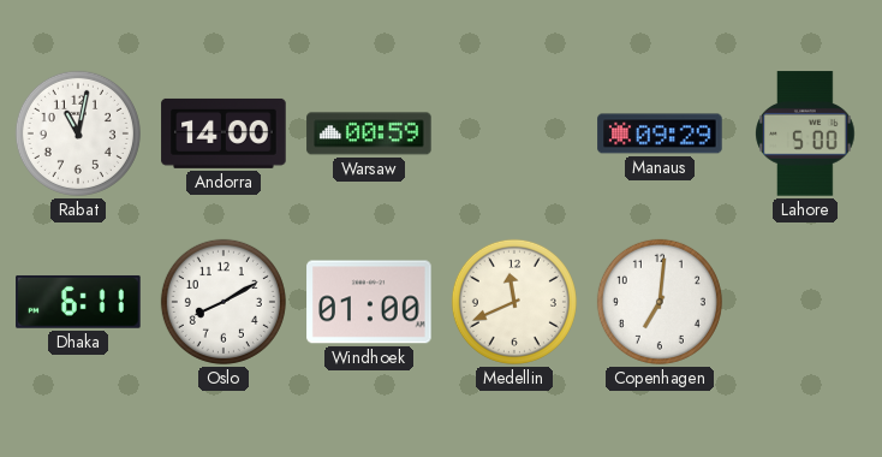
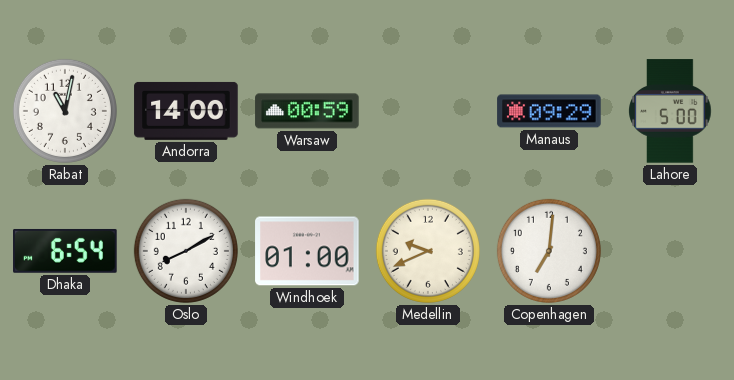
Dhaka: 6:11 -> 6:54
Medellin: 11:41 -> 9:41
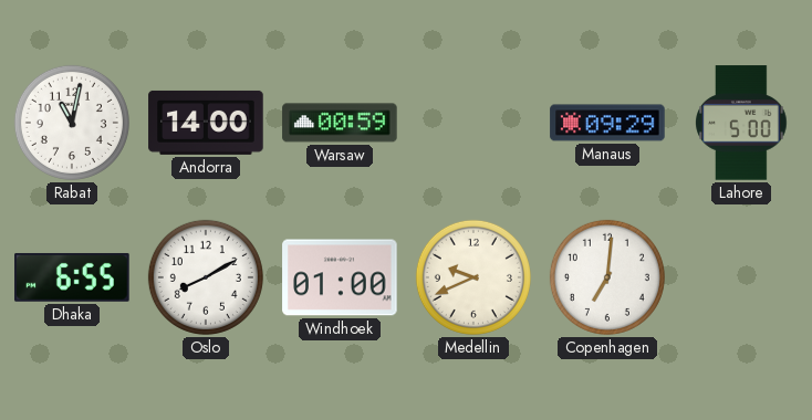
Dhaka: 6:54 -> 6:55
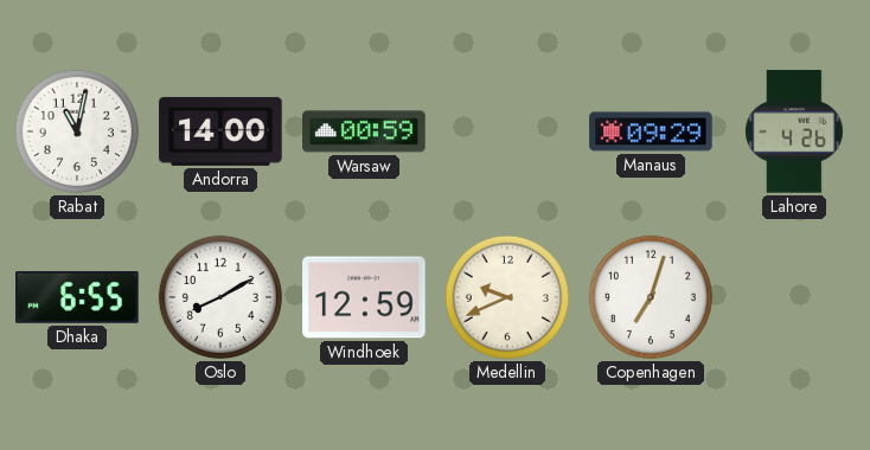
Lahore: 5:00 -> 4:26
Windhoek: 01:00 -> 12:59
Copenhagen: 7:01 -> 7:03
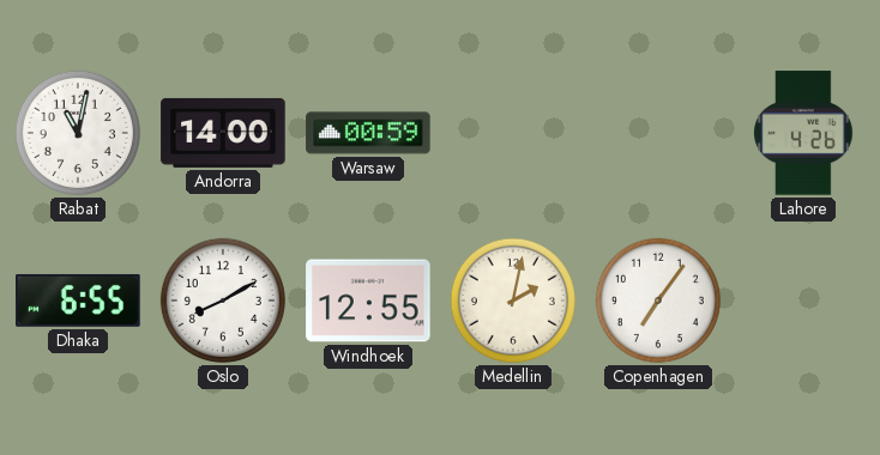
Manaus: 09:29 -> none
Windhoek: 12:59 -> 12:55
Medellin: 9:41 -> 2:02
Copenhagen: 7:03 -> 7:06
